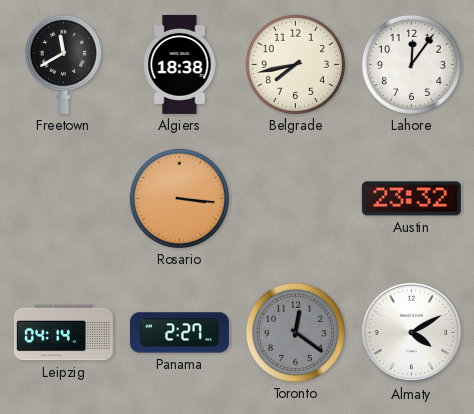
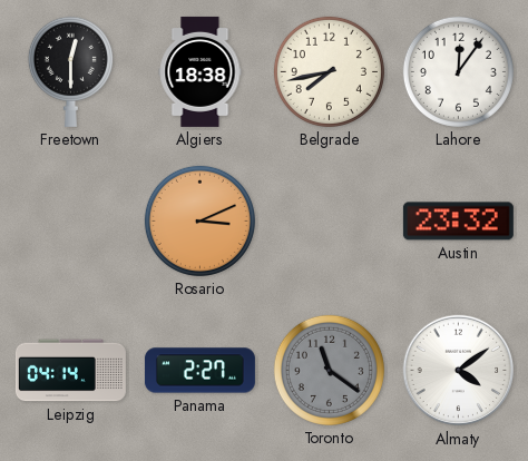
Freetown: 11:40 -> 12:30
Rosario: 3:16 -> 3:11
Toronto: 12:21 -> 11:21
Almaty: 4:10 -> 4:09
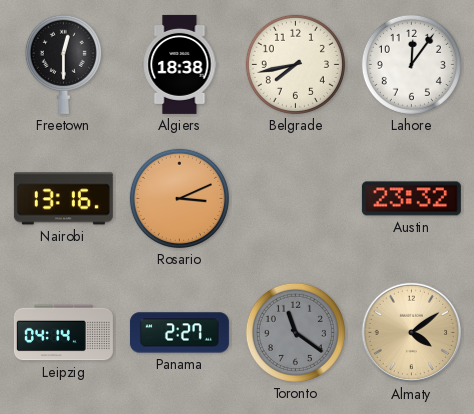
Nairobi: none -> 13:16
Almaty dial: white -> champagne
